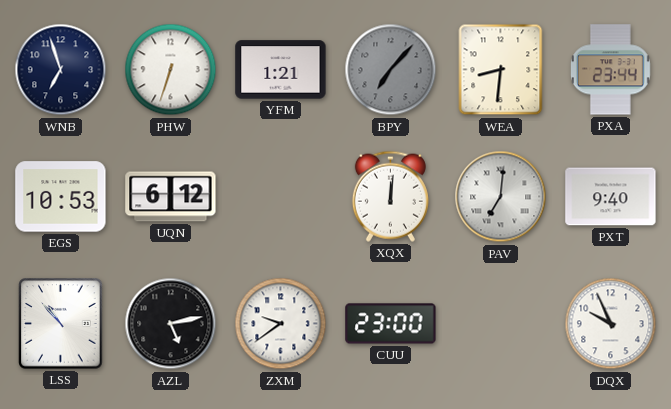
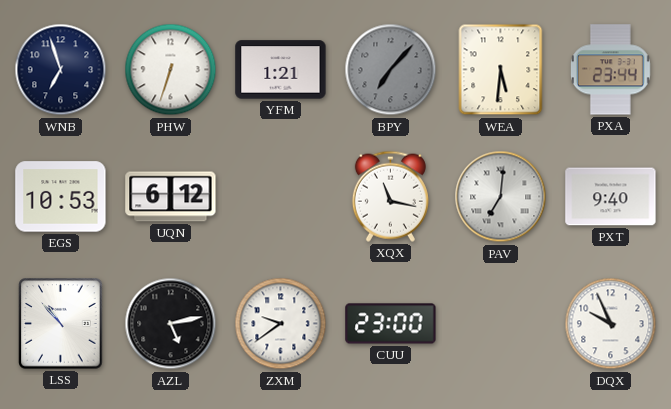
WEA: 8:31 -> 5:31
XQX: 12:01 -> 11:17
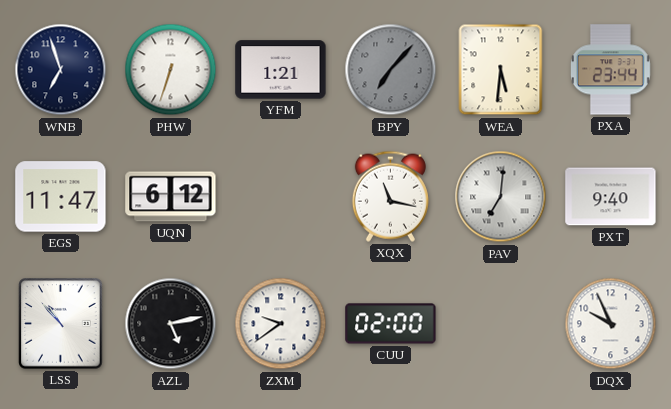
EGS: 10:53 -> 11:47
CUU: 23:00 -> 02:00
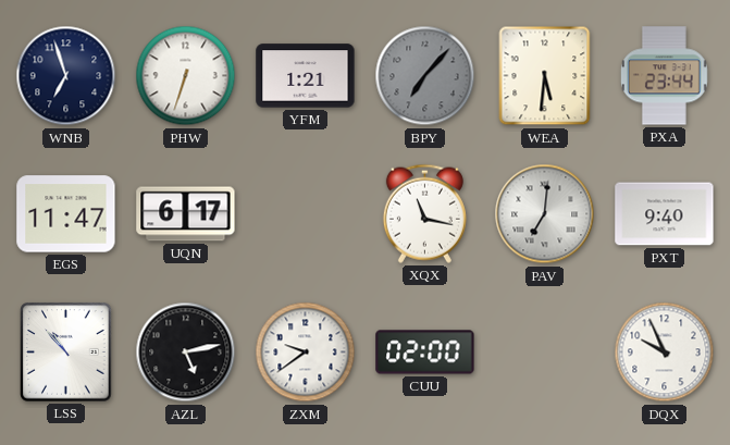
UQN: 6:12 -> 6:17
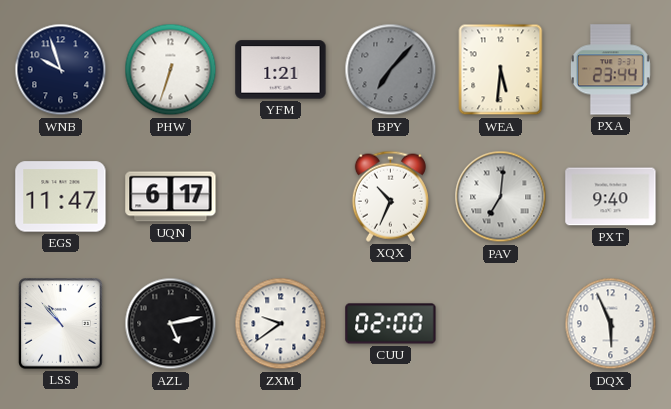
WNB: 6:57 -> 9:57
XQX: 11:17 -> 10:34
DQX: 9:56 -> 5:56
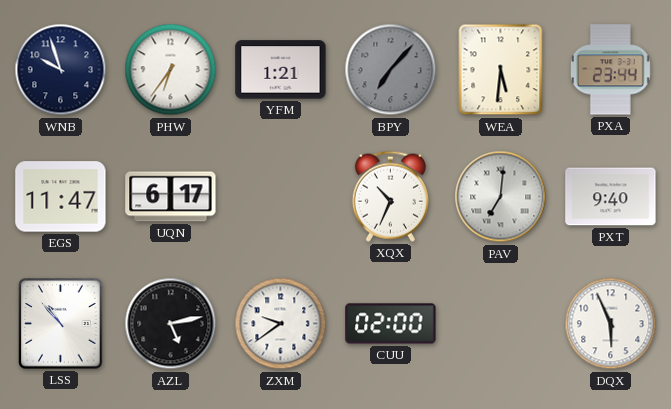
PHW: 6:33 -> 6:36
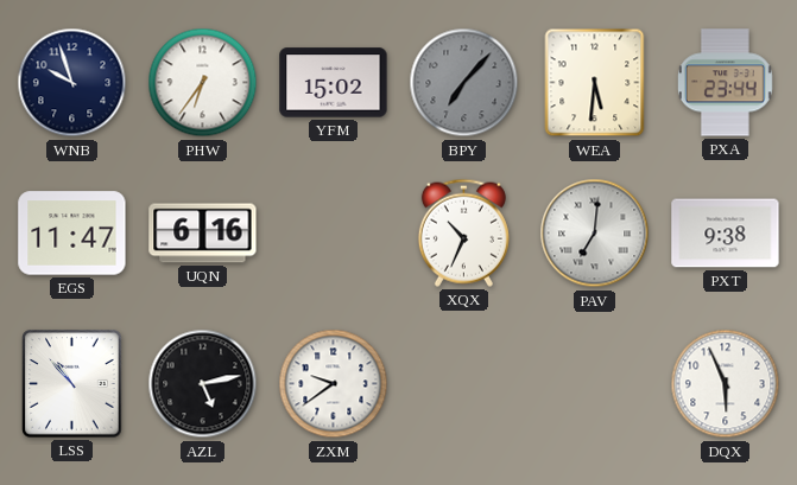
YFM: 1:21 -> 15:02
UQN: 6:17 -> 6:16
PXT: 9:40 -> 9:38
CUU: 02:00 -> none
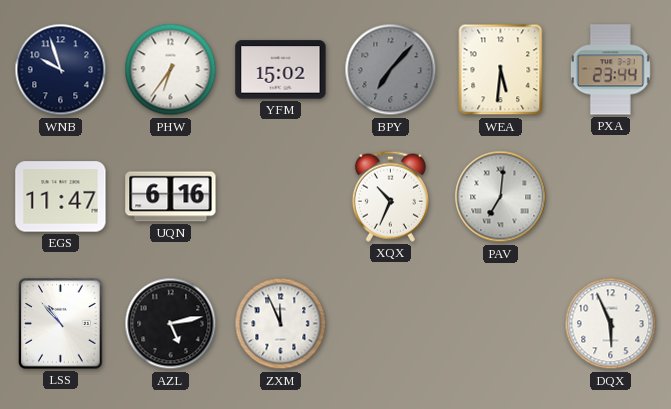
PXT: 9:38 -> none
ZXM: 9:39 -> 11:56
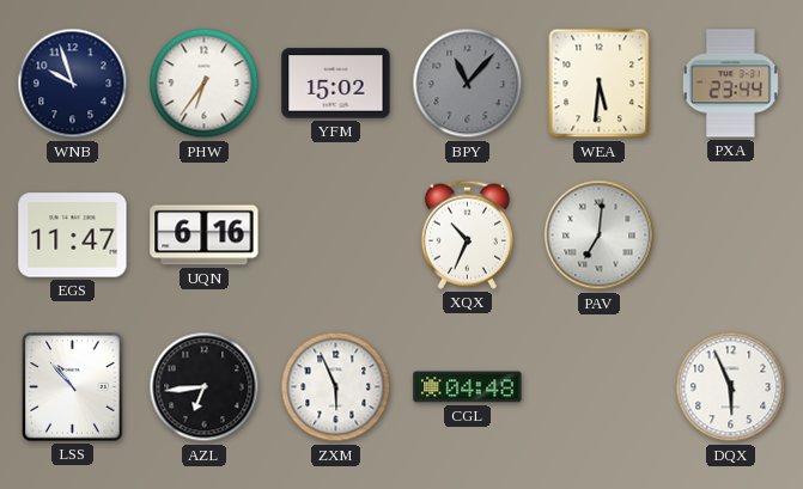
BPY: 7:07 -> 11:07
AZL: 5:13 -> 6:44
ZXM: 11:56 -> 5:56
CGL: none -> 04:48
